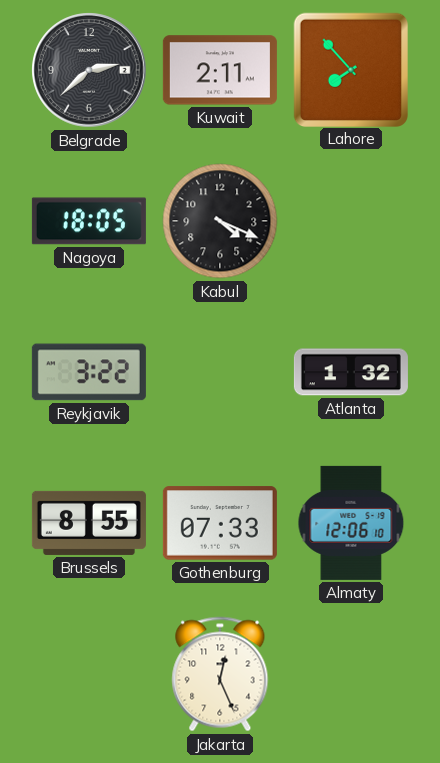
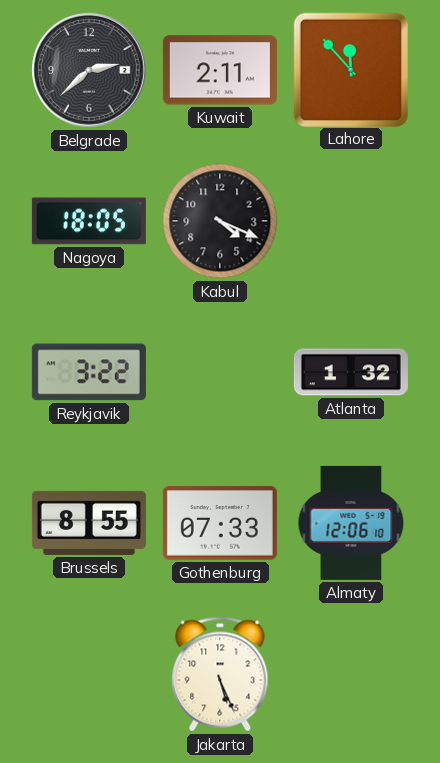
Lahore: 7:53 -> 11:53
Jakarta: 12:26 -> 5:26
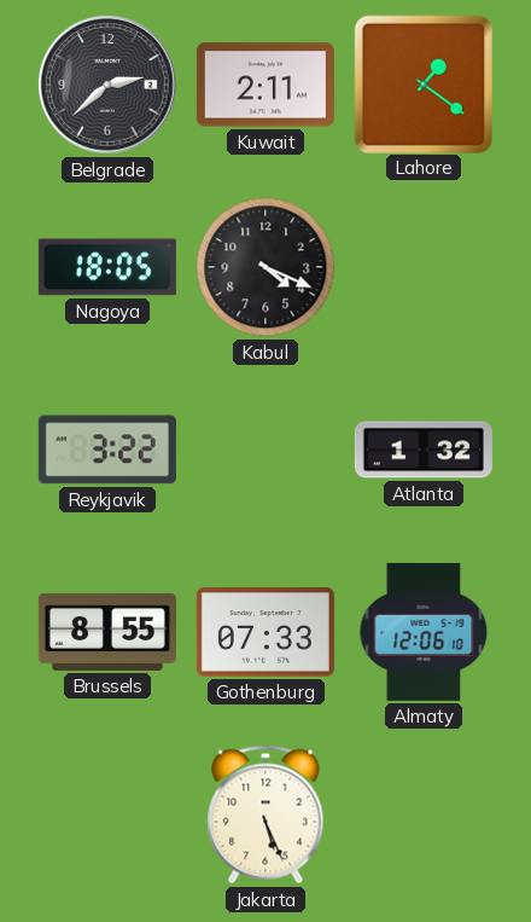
Lahore: 11:53 -> 1:21
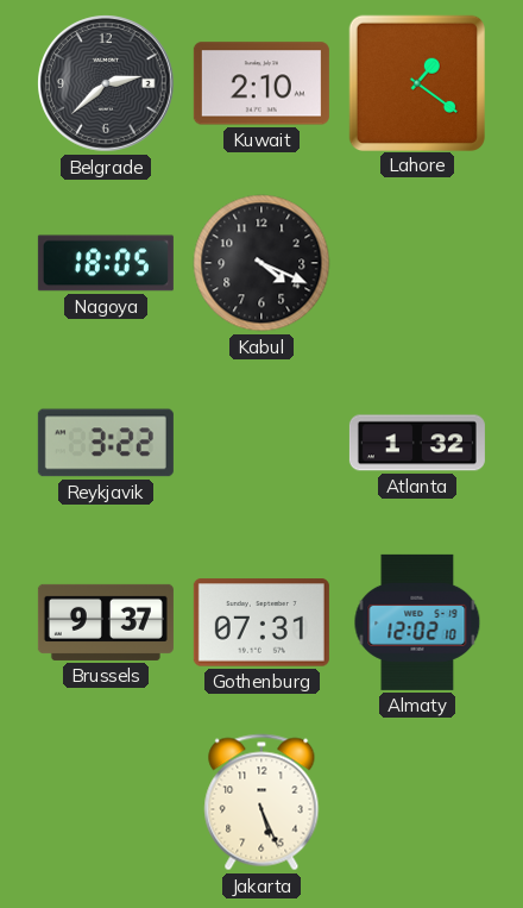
Kuwait: 2:11 -> 2:10
Brussels: 8:55 -> 9:37
Gothenburg: 07:33 -> 07:31
Almaty: 12:06 -> 12:02
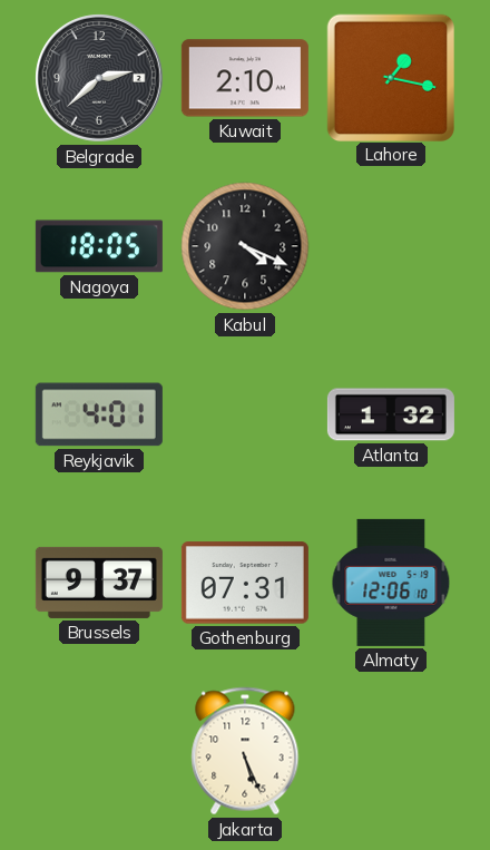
Lahore: 1:21 -> 1:17
Reykjavik: 3:22 -> 4:01
Almaty: 12:02 -> 12:06
